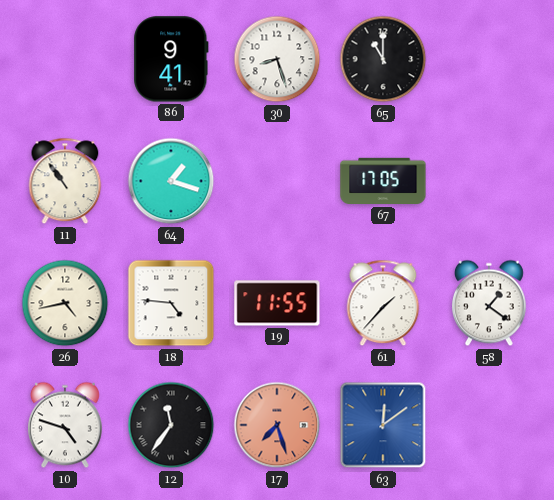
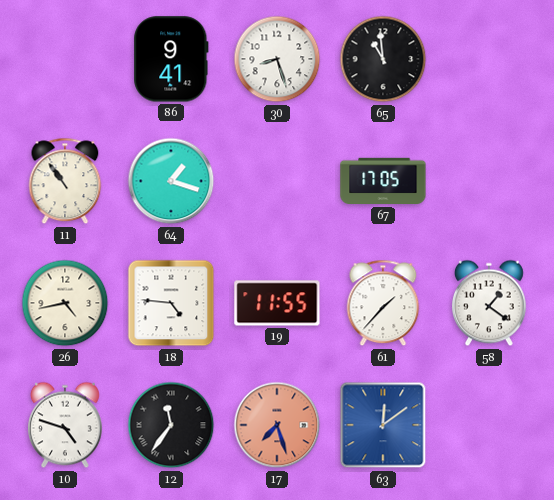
65: 11:00 -> 10:59
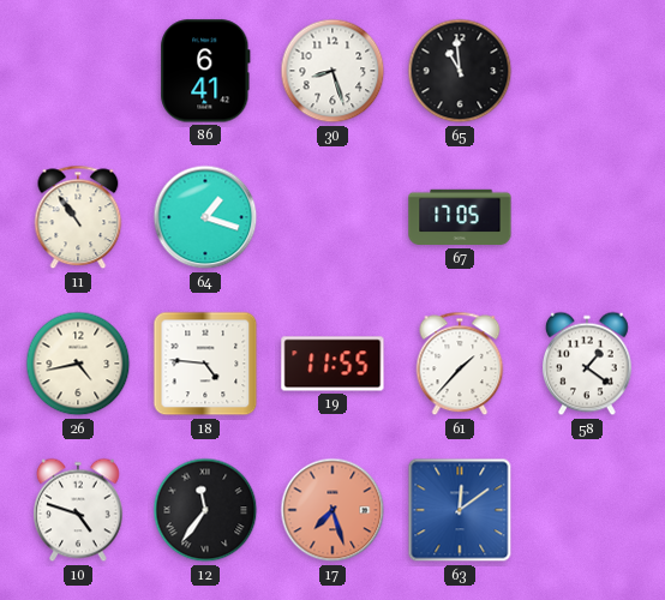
86: 9:41 -> 6:41
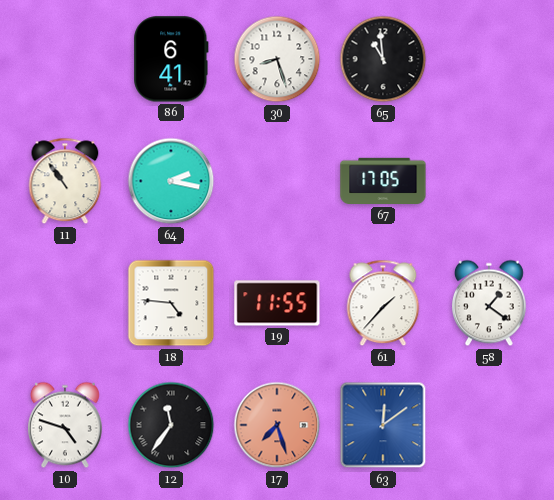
64: 1:18 -> 2:17
26: 4:43 -> none
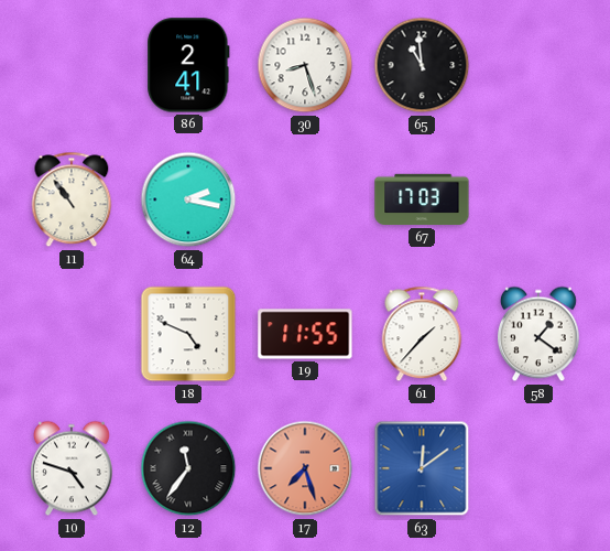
86: 6:41 -> 2:41
67: 17:05 -> 17:03
18: 4:46 -> 4:49
